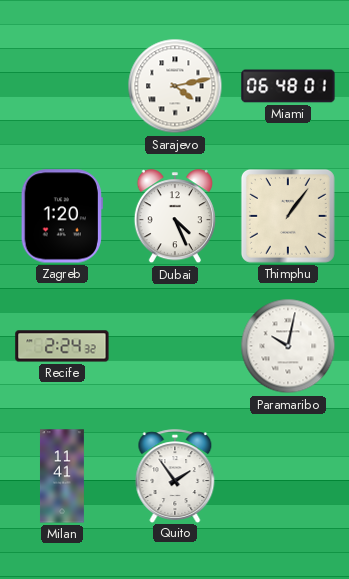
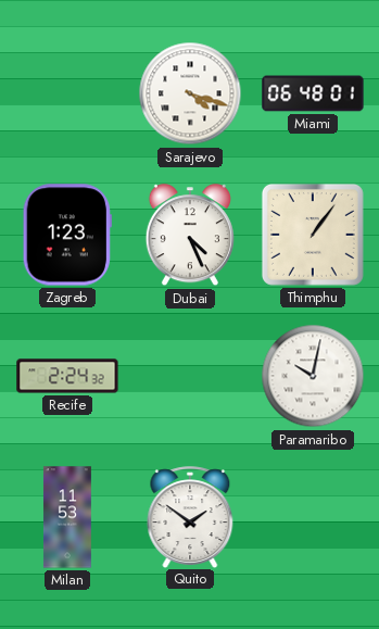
Sarajevo: 4:13 -> 4:18
Zagreb: 1:20 -> 1:23
Milan: 11:41 -> 11:53
Quito: 1:54 -> 1:51
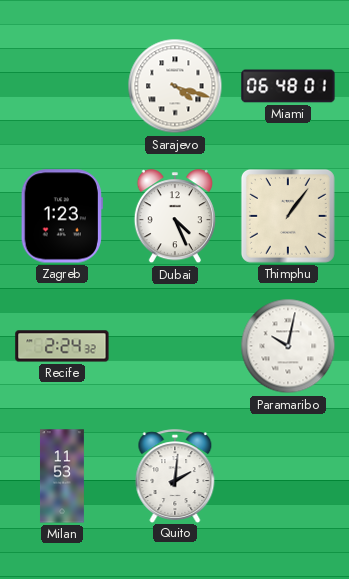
Quito: 1:51 -> 2:01
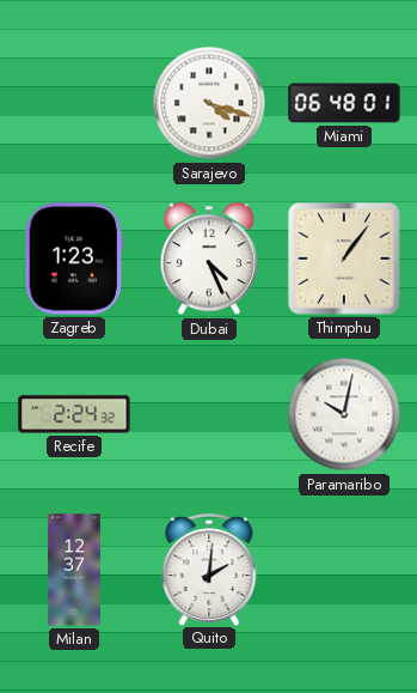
Milan: 11:53 -> 12:37
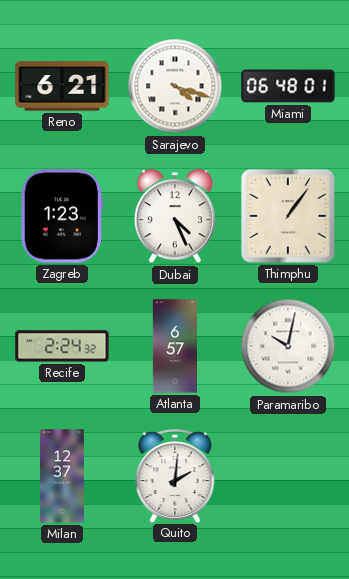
Reno: none -> 6:21
Atlanta: none -> 6:57
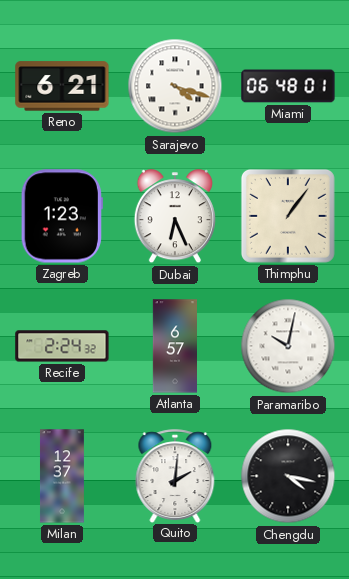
Dubai: 4:26 -> 6:26
Chengdu: none -> 4:17
